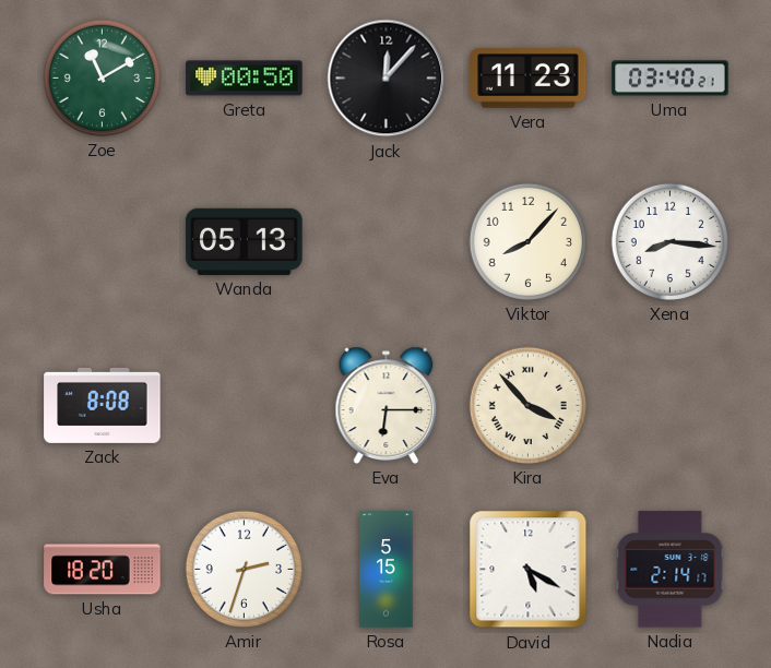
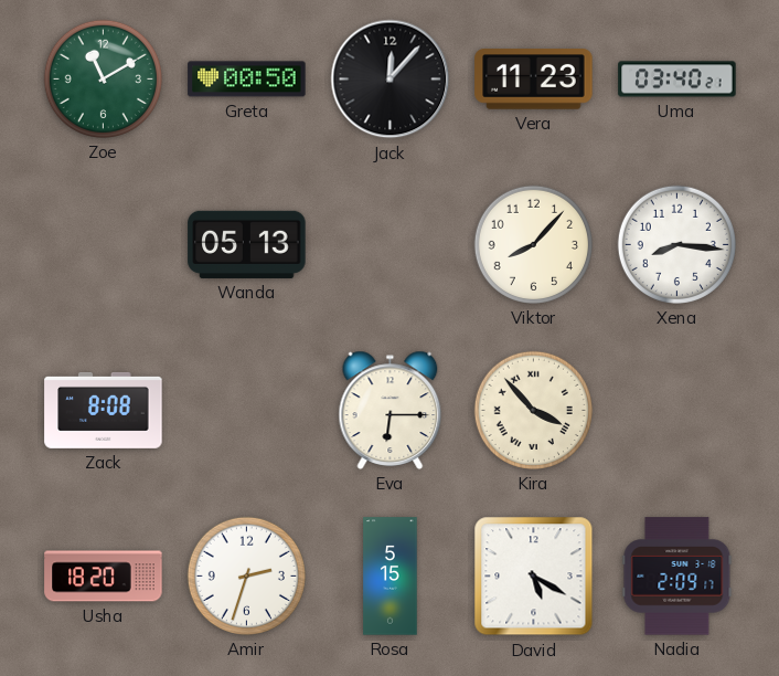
Nadia: 2:14 -> 2:09
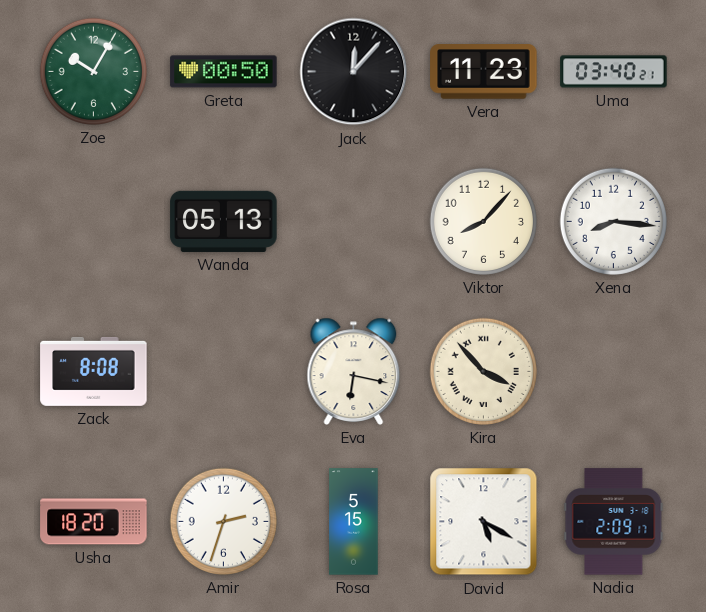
Zoe: 11:10 -> 10:05
Eva: 6:15 -> 6:17
